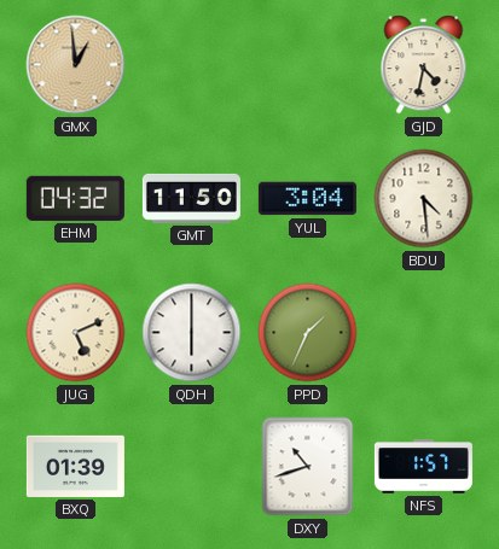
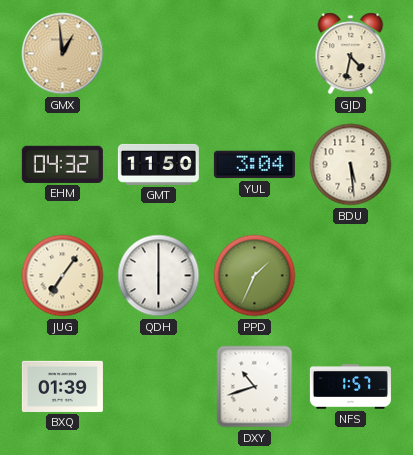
BDU: 4:29 -> 5:29
JUG: 5:11 -> 7:06
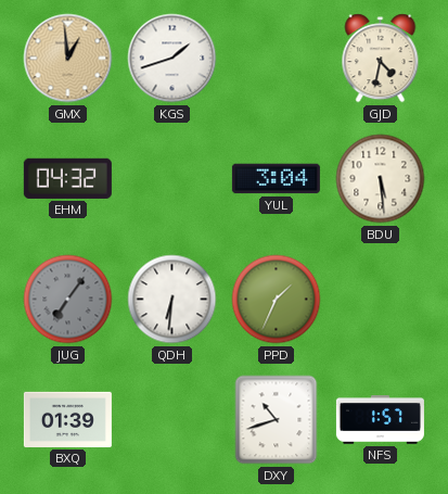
KGS: none -> 1:42
GMT: 11:50 -> none
JUG dial: cream -> grey
QDH: 6:00 -> 6:31
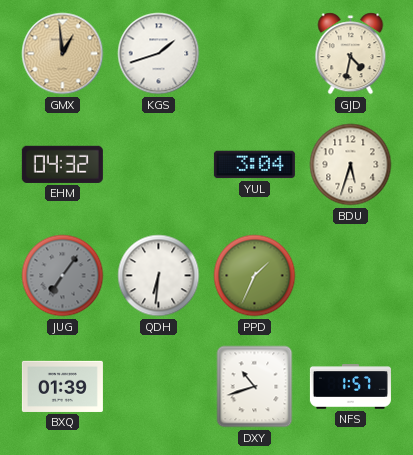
BDU: 5:29 -> 5:33
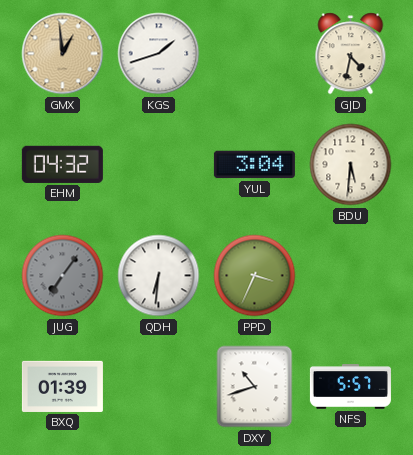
BDU: 5:33 -> 5:31
PPD: 1:34 -> 3:34
NFS: 1:57 -> 5:57
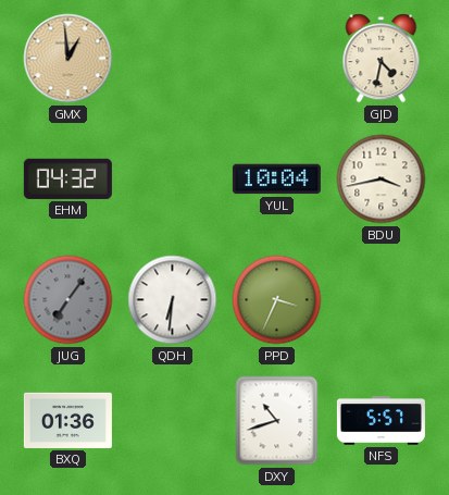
KGS: 1:42 -> none
YUL: 3:04 -> 10:04
BDU: 5:31 -> 3:43
BXQ: 01:39 -> 01:36
